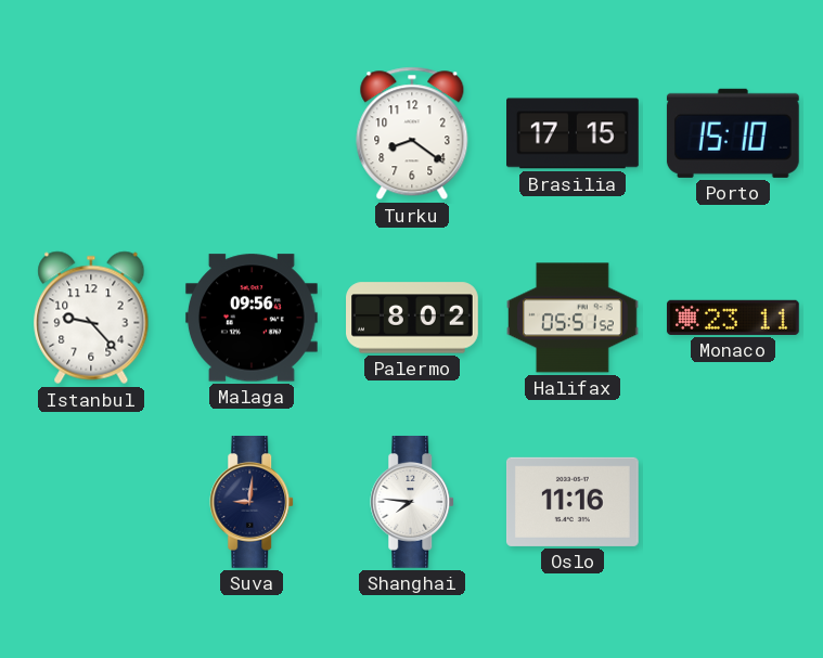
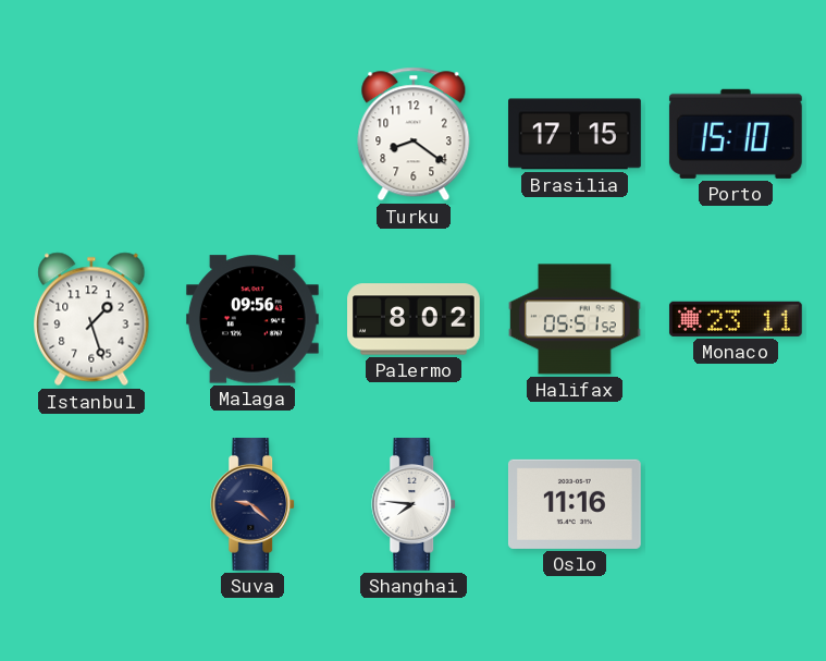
Istanbul: 9:23 -> 1:27
Suva: 9:01 -> 9:22
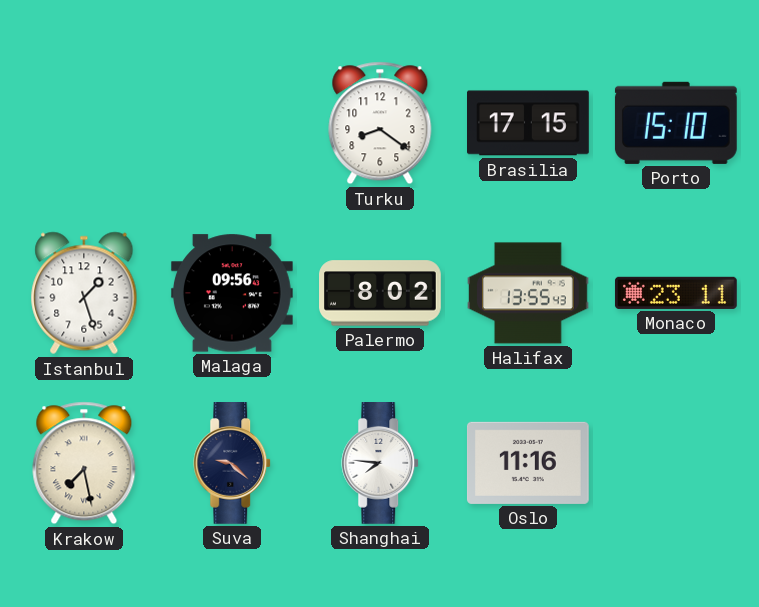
Halifax: 05:51 -> 13:55
Krakow: none -> 7:28
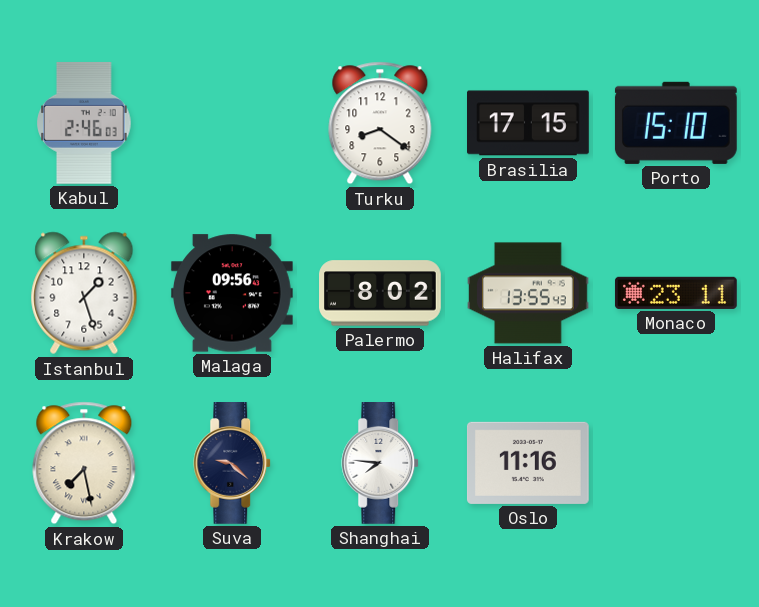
Kabul: none -> 2:46
